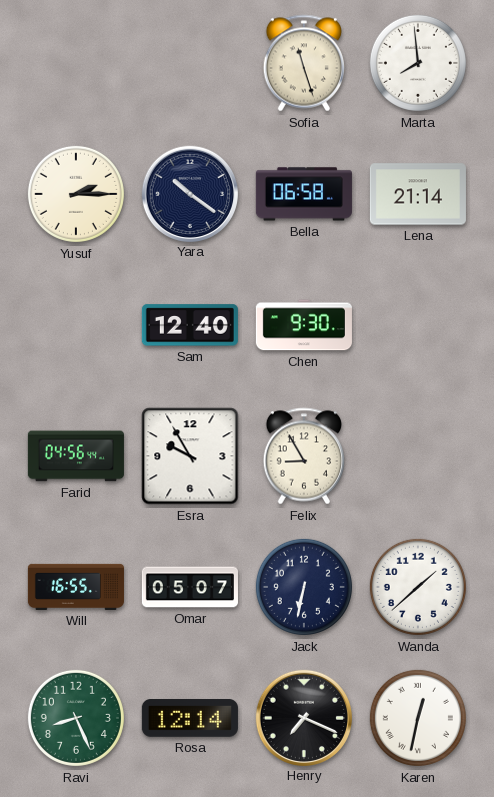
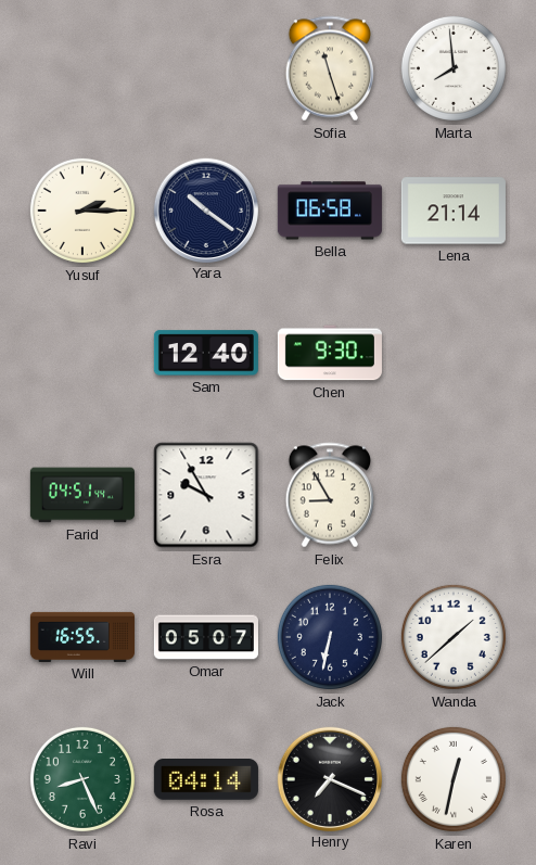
Farid: 04:56 -> 04:51
Rosa: 12:14 -> 04:14
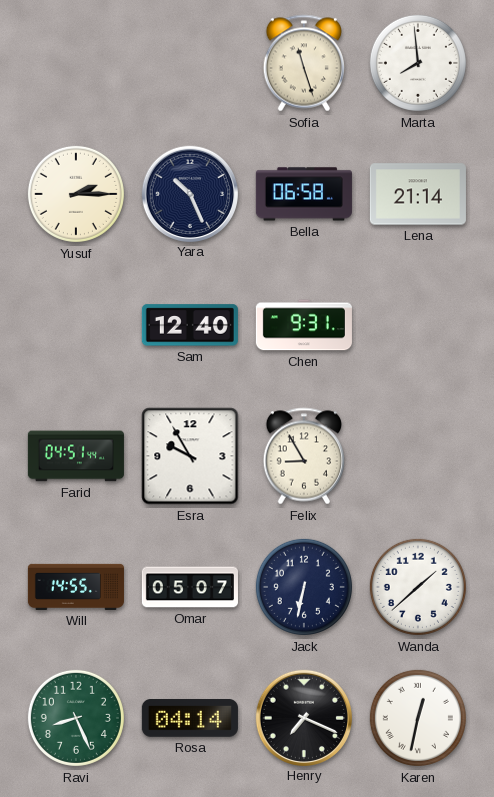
Yara: 10:21 -> 10:26
Chen: 9:30 -> 9:31
Will: 16:55 -> 14:55
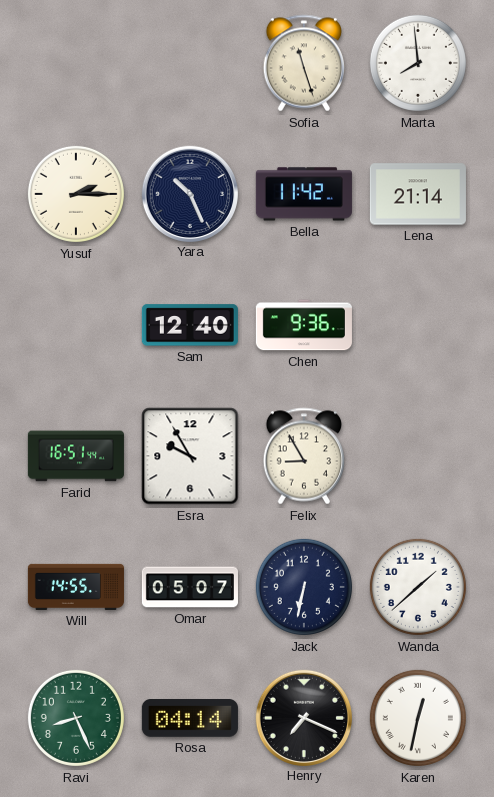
Bella: 06:58 -> 11:42
Chen: 9:31 -> 9:36
Farid: 04:51 -> 16:51
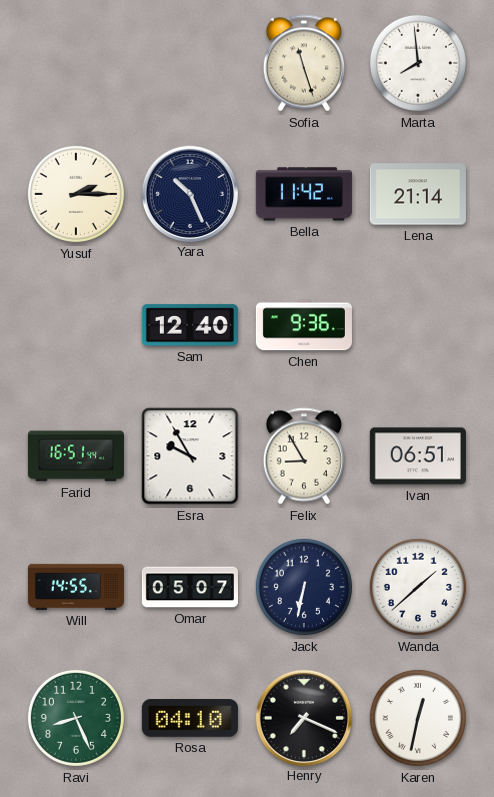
Ivan: none -> 06:51
Rosa: 04:14 -> 04:10
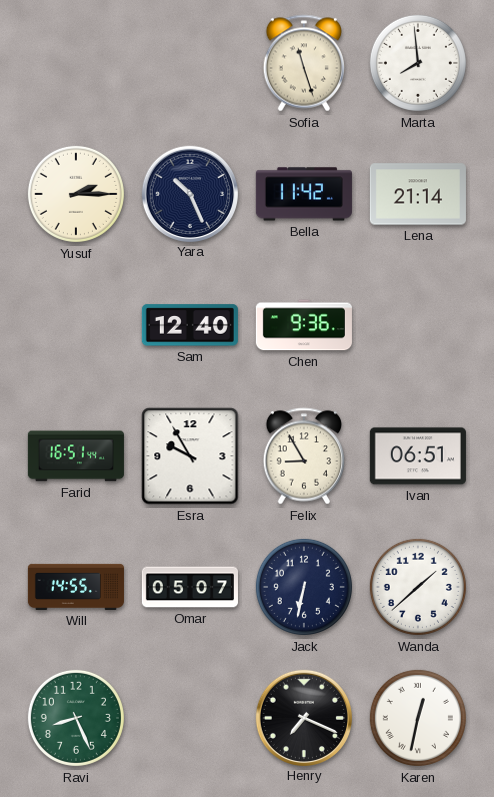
Rosa: 04:10 -> none
